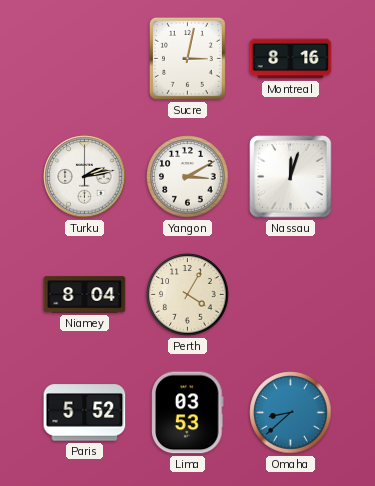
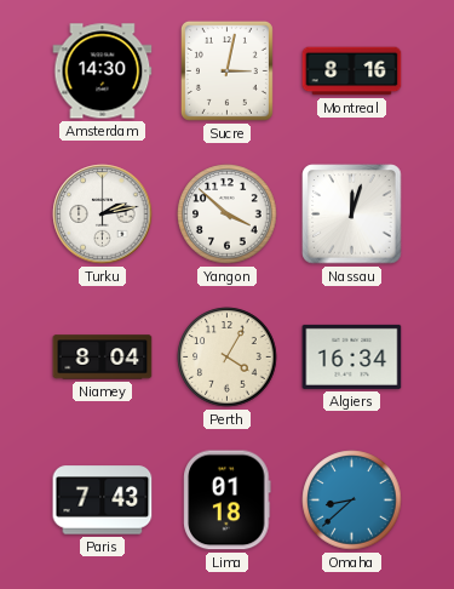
Amsterdam: none -> 14:30
Yangon: 3:10 -> 3:52
Algiers: none -> 16:34
Paris: 5:52 -> 7:43
Lima: 03:53 -> 01:18
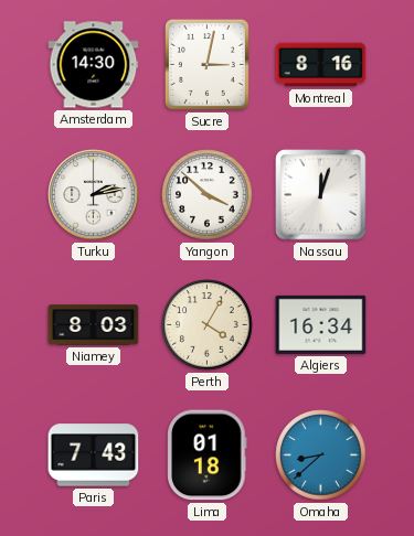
Niamey: 8:04 -> 8:03
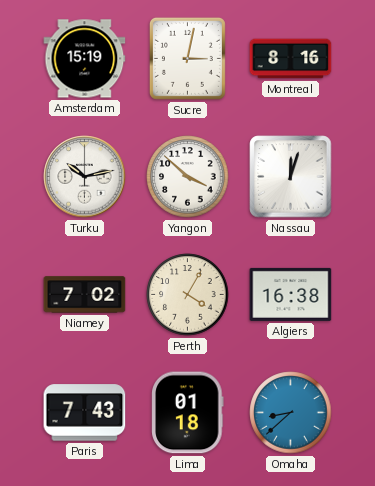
Amsterdam: 14:30 -> 15:19
Turku: 2:13 -> 10:13
Niamey: 8:03 -> 7:02
Algiers: 16:34 -> 16:38
